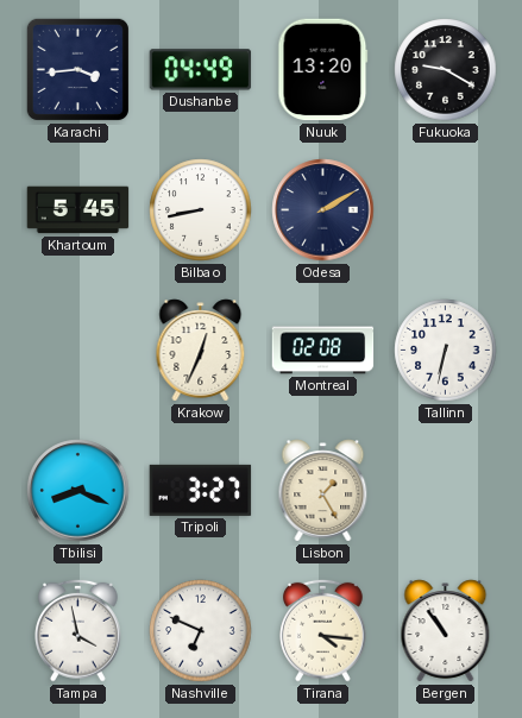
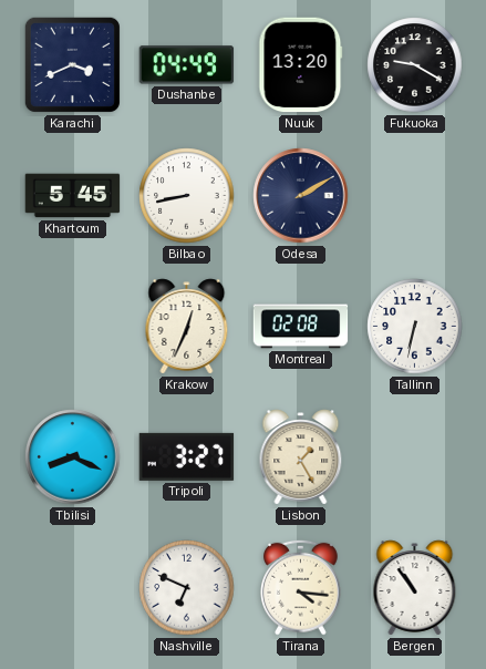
Karachi: 3:44 -> 3:41
Tampa: 3:58 -> none
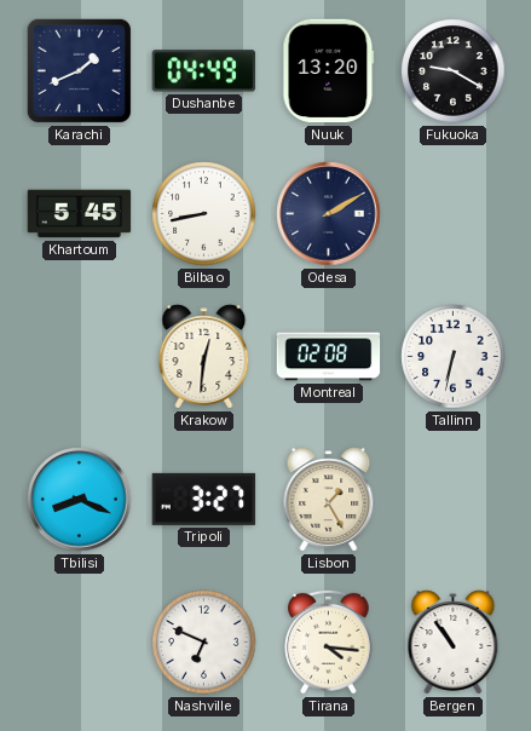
Karachi: 3:41 -> 1:41
Krakow: 12:34 -> 12:31
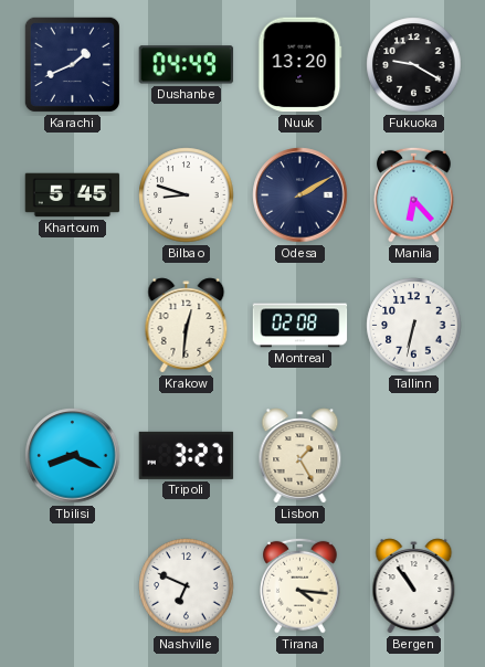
Bilbao: 8:43 -> 8:48
Manila: none -> 6:23
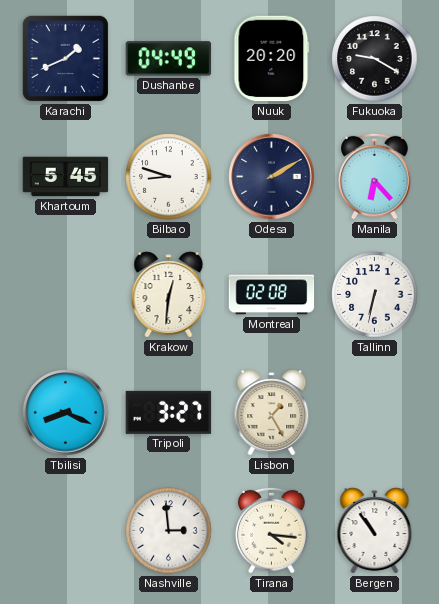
Nuuk: 13:20 -> 20:20
Nashville: 6:49 -> 2:59
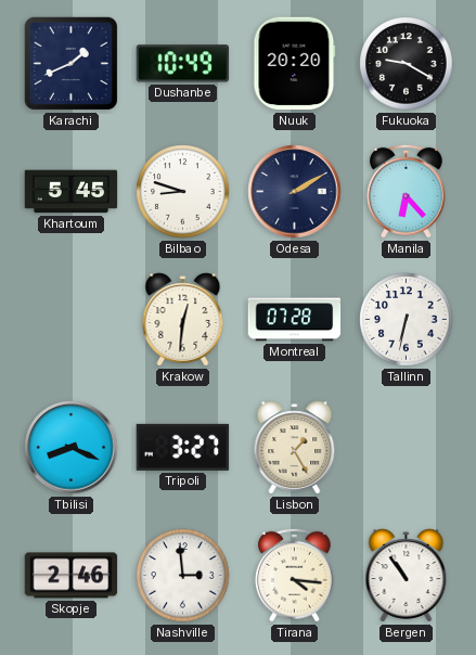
Dushanbe: 04:49 -> 10:49
Montreal: 02:08 -> 07:28
Skopje: none -> 2:46
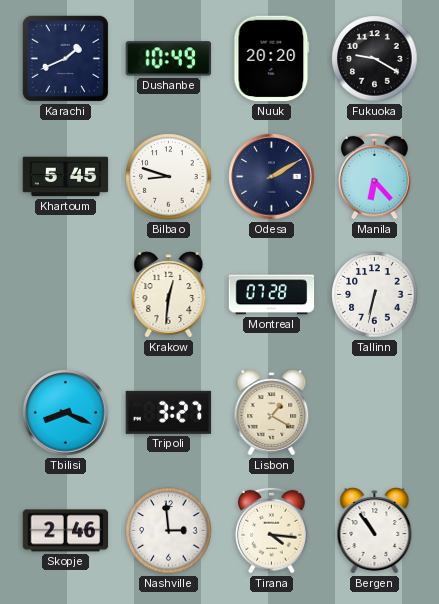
Lisbon: 1:25 -> 1:20
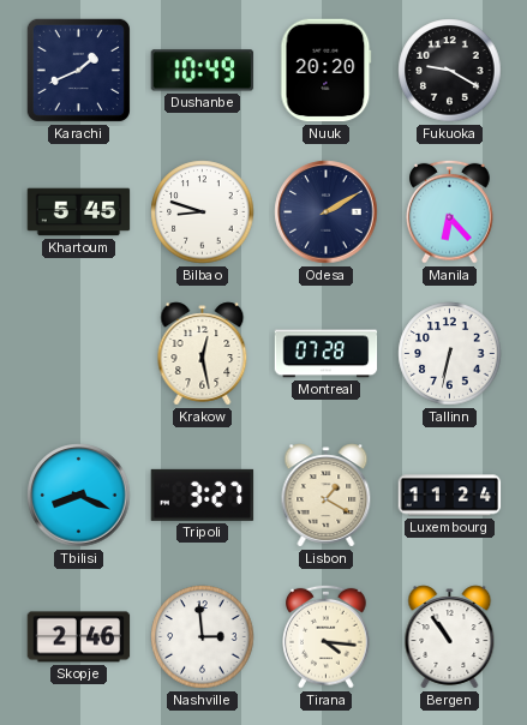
Krakow: 12:31 -> 12:28
Luxembourg: none -> 11:24
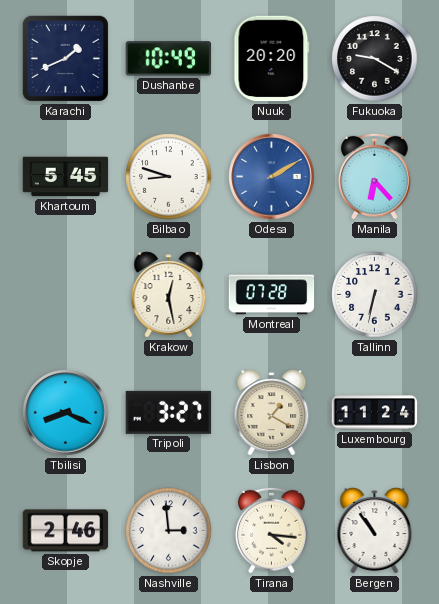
Odesa dial: navy -> blue
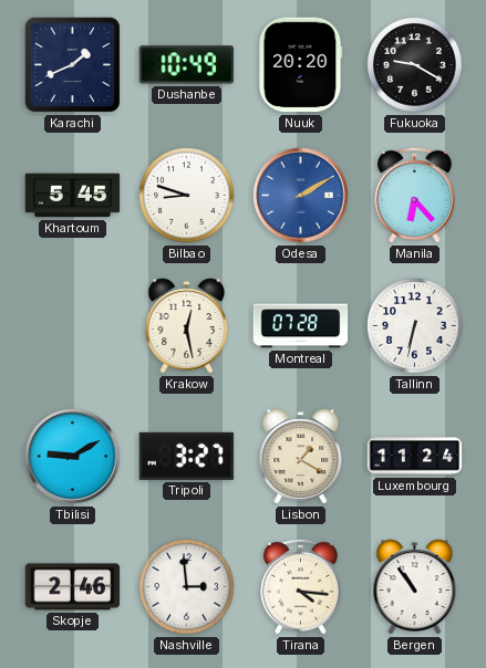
Tbilisi: 8:19 -> 9:10
